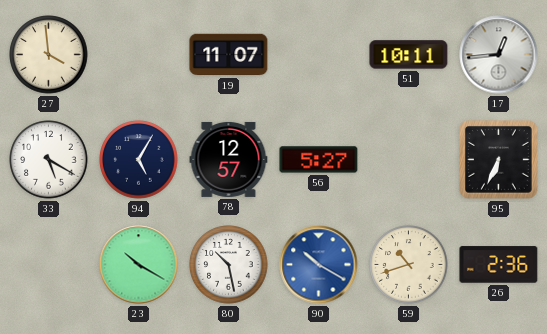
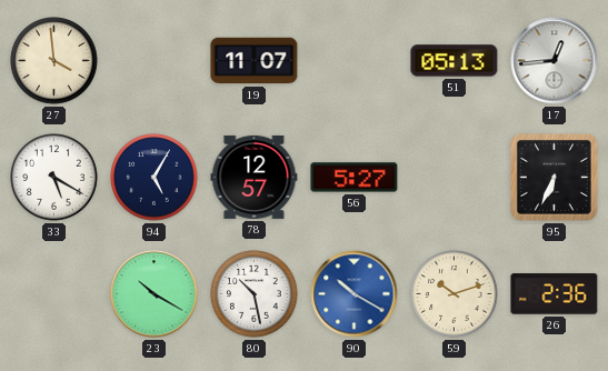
51: 10:11 -> 05:13
59: 10:42 -> 10:12
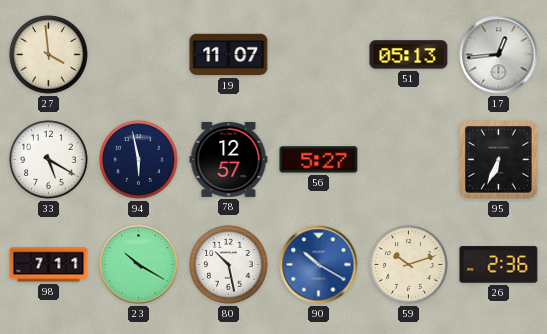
94: 5:05 -> 5:58
98: none -> 7:11
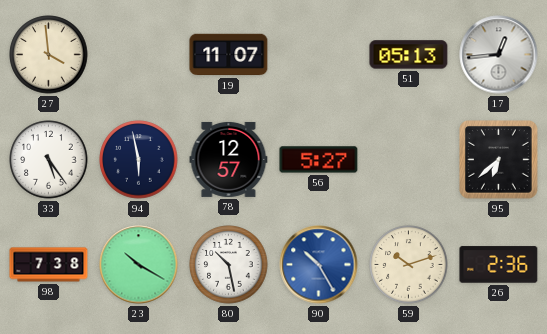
33: 5:20 -> 5:24
95: 6:34 -> 6:38
98: 7:11 -> 7:38
90: 10:20 -> 10:25
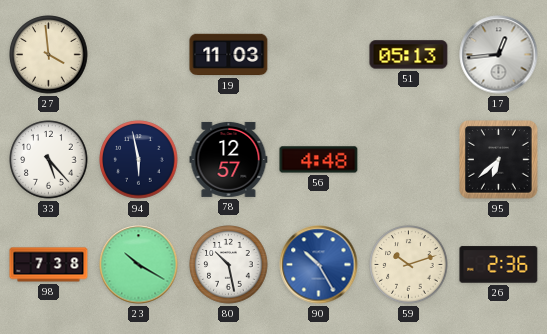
19: 11:07 -> 11:03
33: 5:24 -> 5:23
56: 5:27 -> 4:48
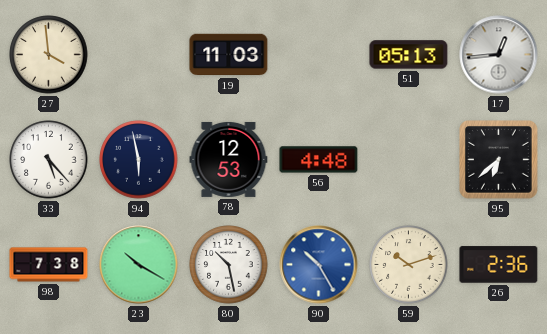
78: 12:57 -> 12:53
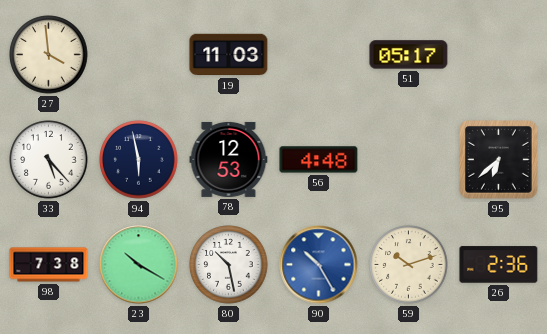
51: 05:13 -> 05:17
17: 12:44 -> none
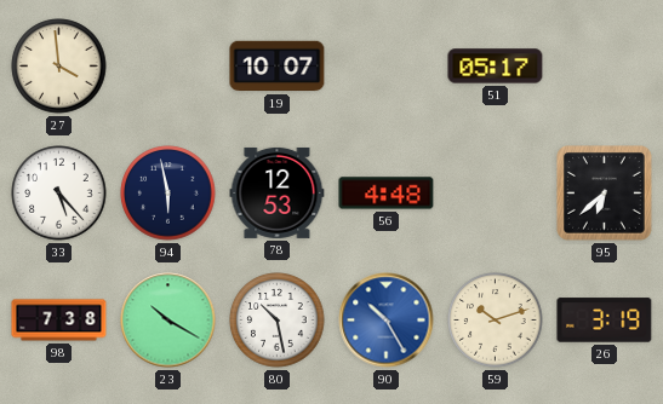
19: 11:03 -> 10:07
26: 2:36 -> 3:19
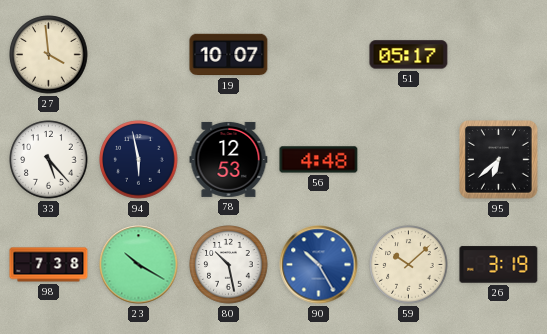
59: 10:12 -> 10:08
